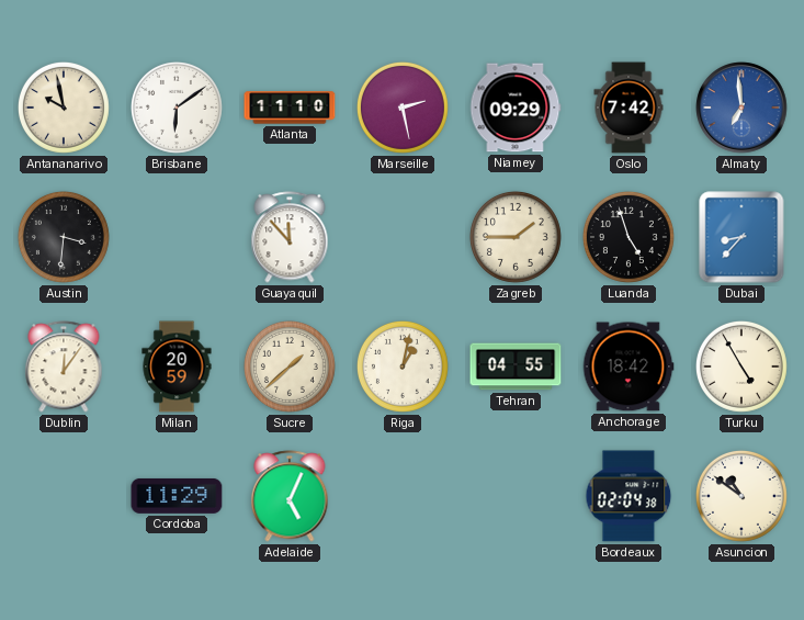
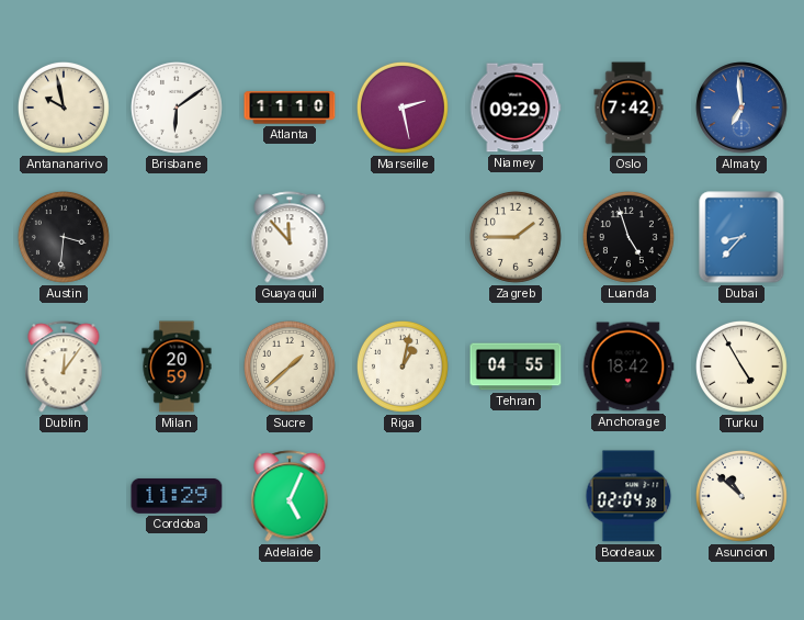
Asuncion: 10:51 -> 10:52
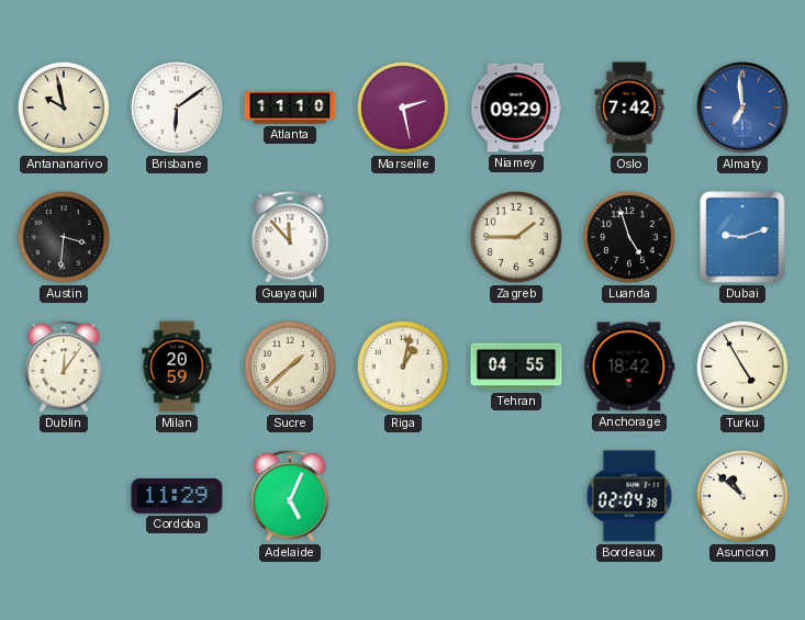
Dubai: 8:37 -> 9:12
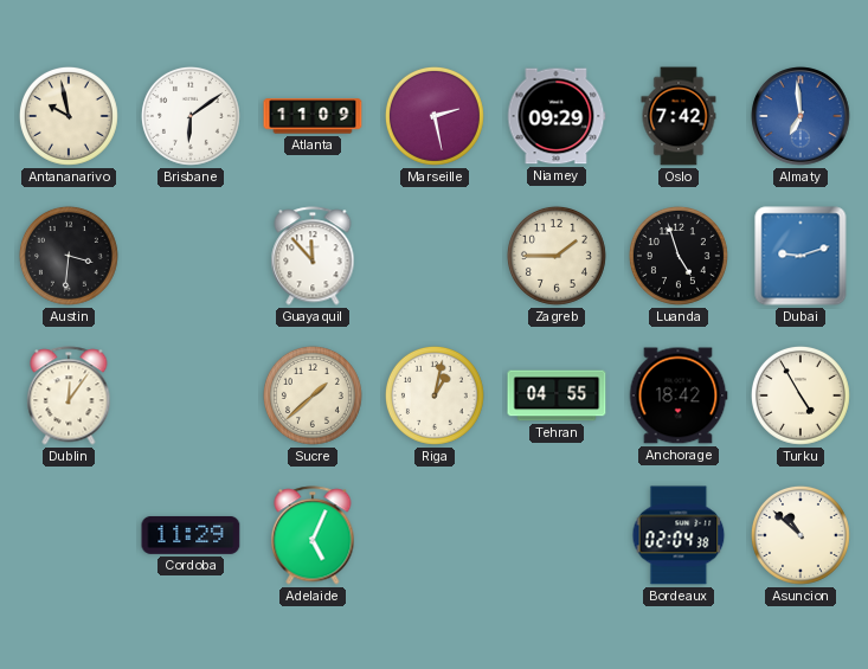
Atlanta: 11:10 -> 11:09
Milan: 20:59 -> none
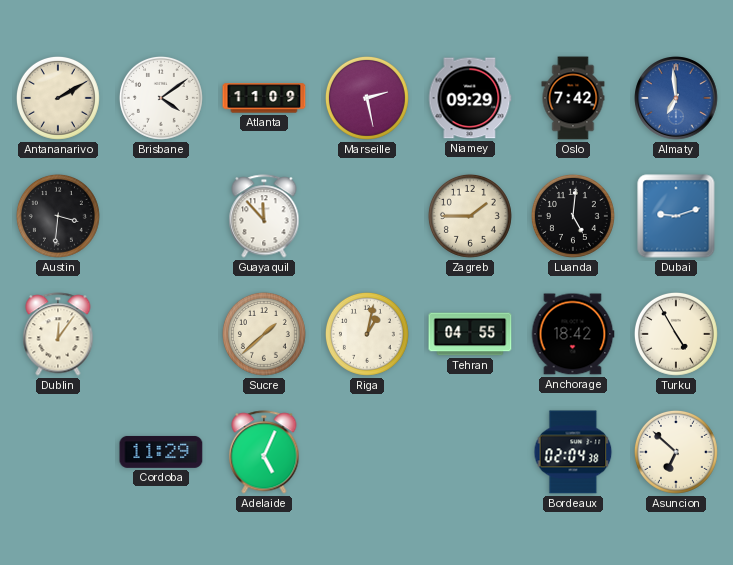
Antananarivo: 9:58 -> 2:10
Brisbane: 6:09 -> 4:09
Luanda: 4:57 -> 5:01
Asuncion: 10:52 -> 6:52
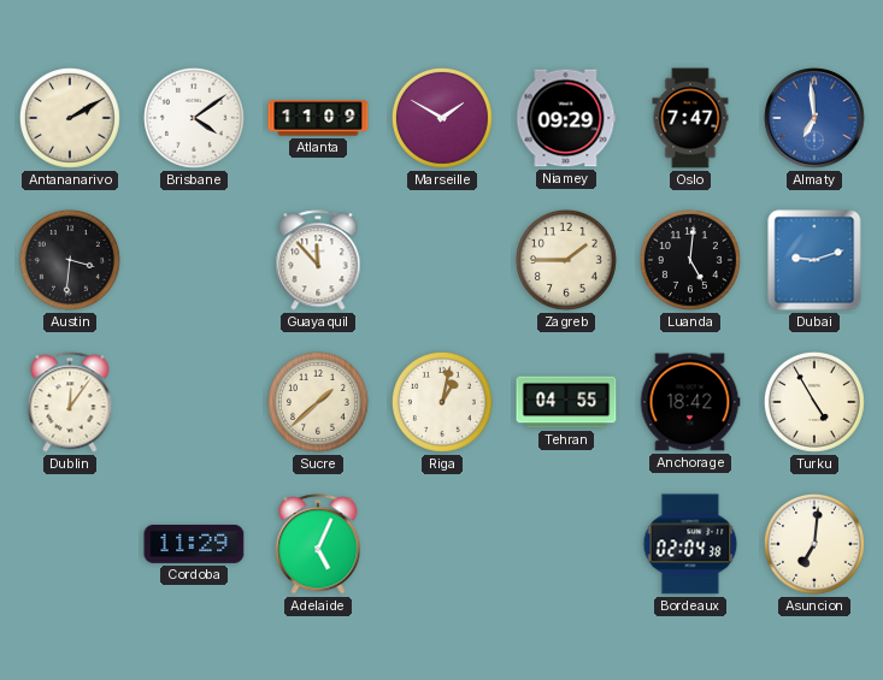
Marseille: 2:28 -> 1:50
Oslo: 7:42 -> 7:47
Asuncion: 6:52 -> 7:01
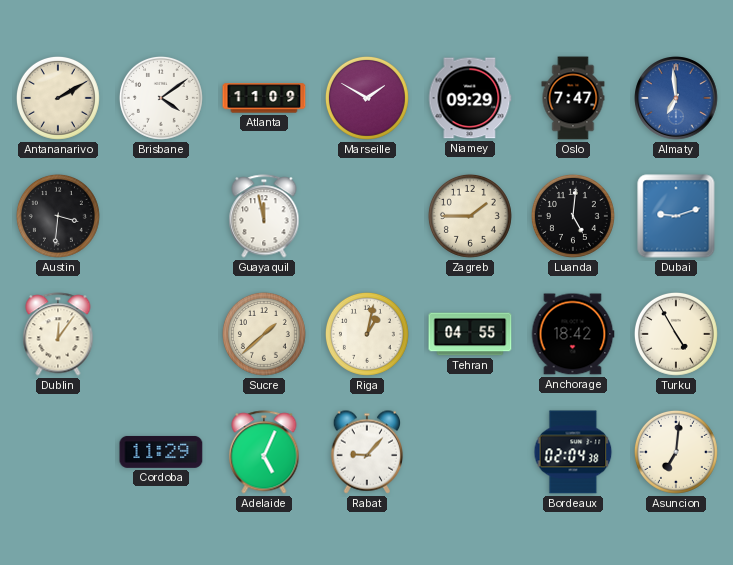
Guayaquil: 11:53 -> 11:58
Rabat: none -> 9:07
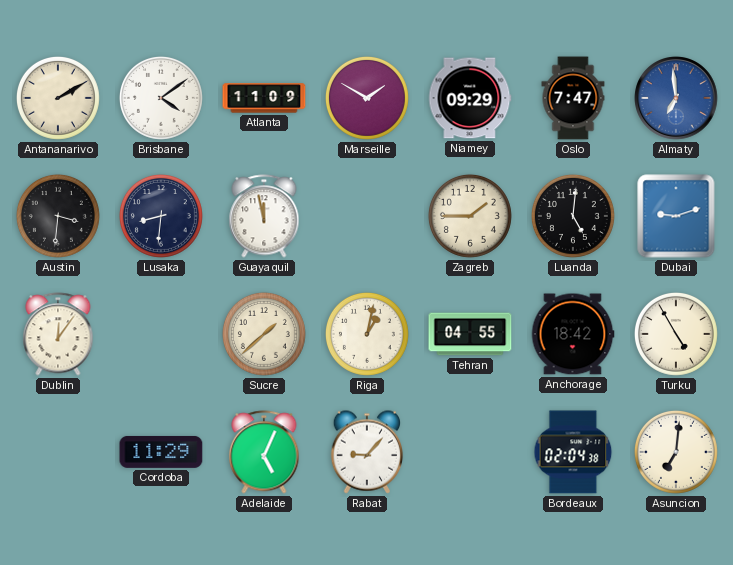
Lusaka: none -> 8:31
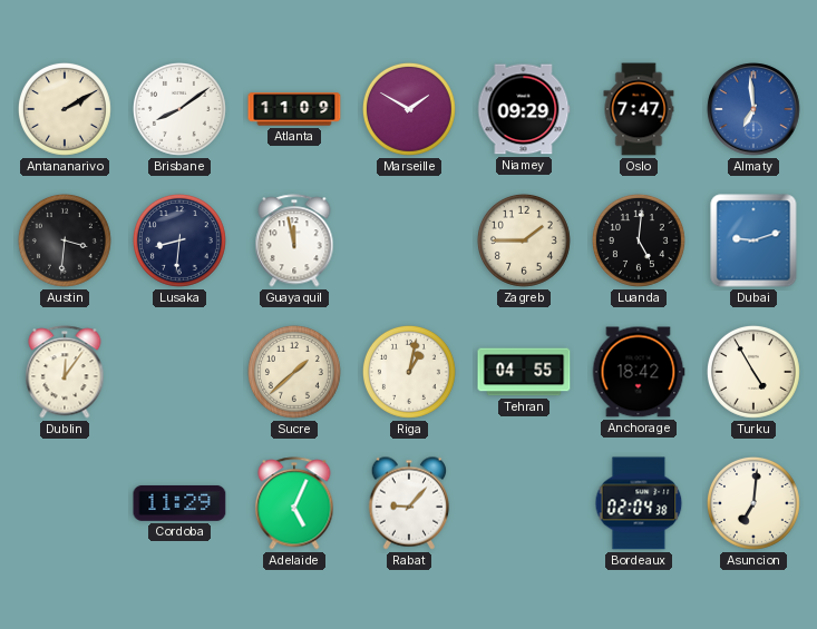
Brisbane: 4:09 -> 8:09
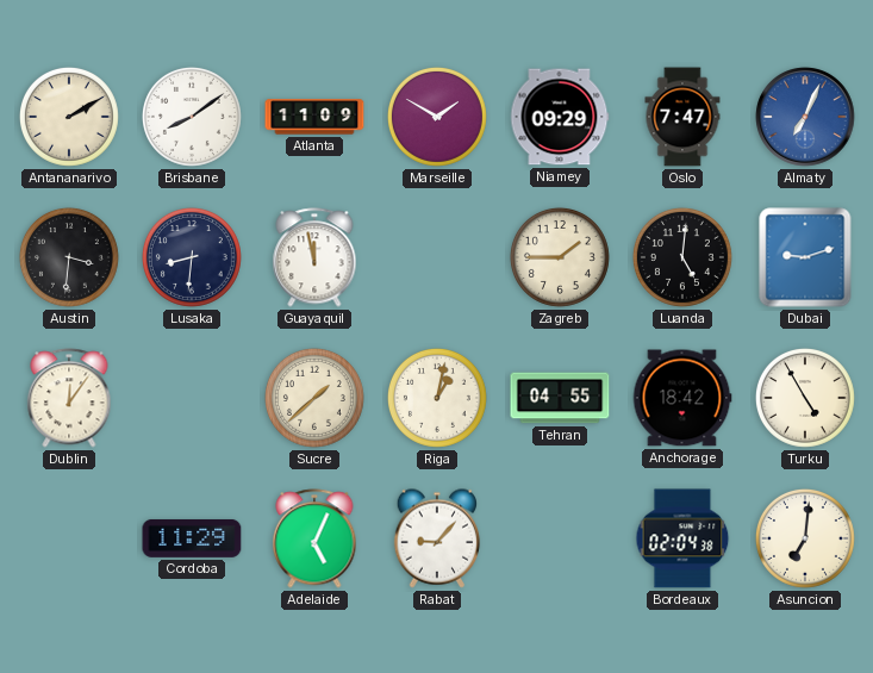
Almaty: 6:59 -> 7:04
